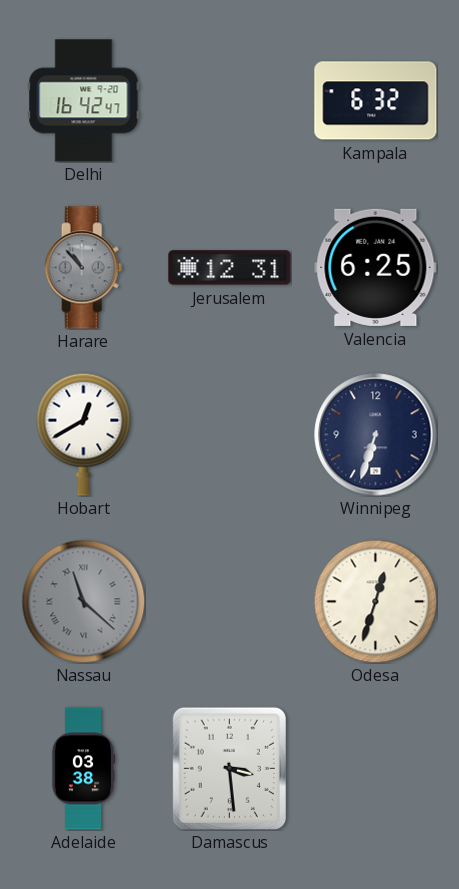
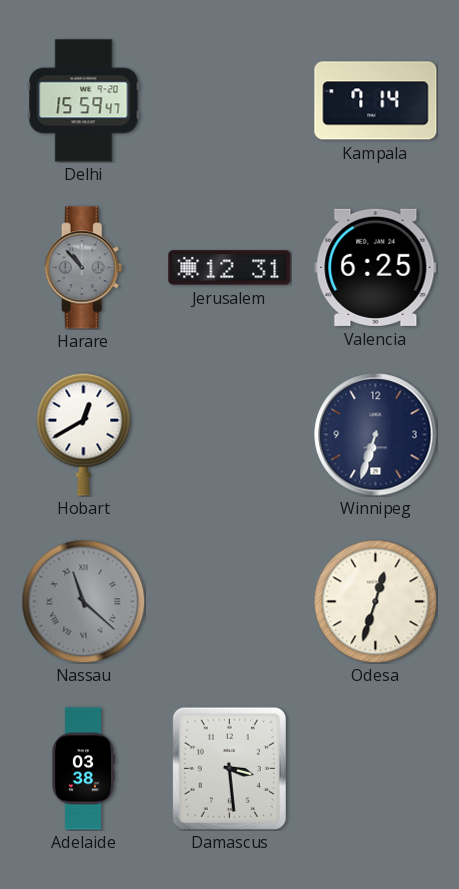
Delhi: 16:42 -> 15:59
Kampala: 6:32 -> 7:14
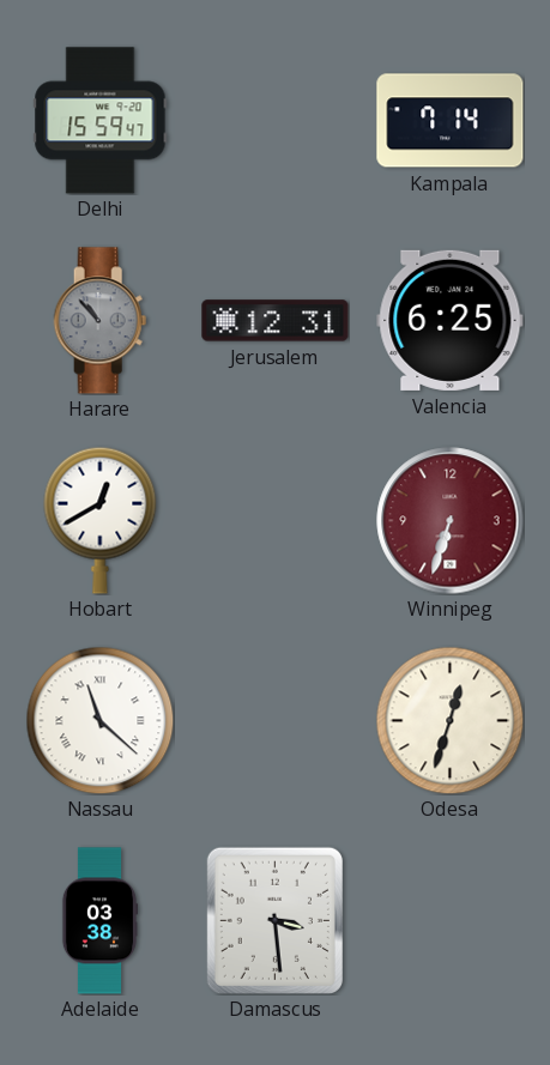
Winnipeg dial: navy -> burgundy
Nassau dial: grey -> white
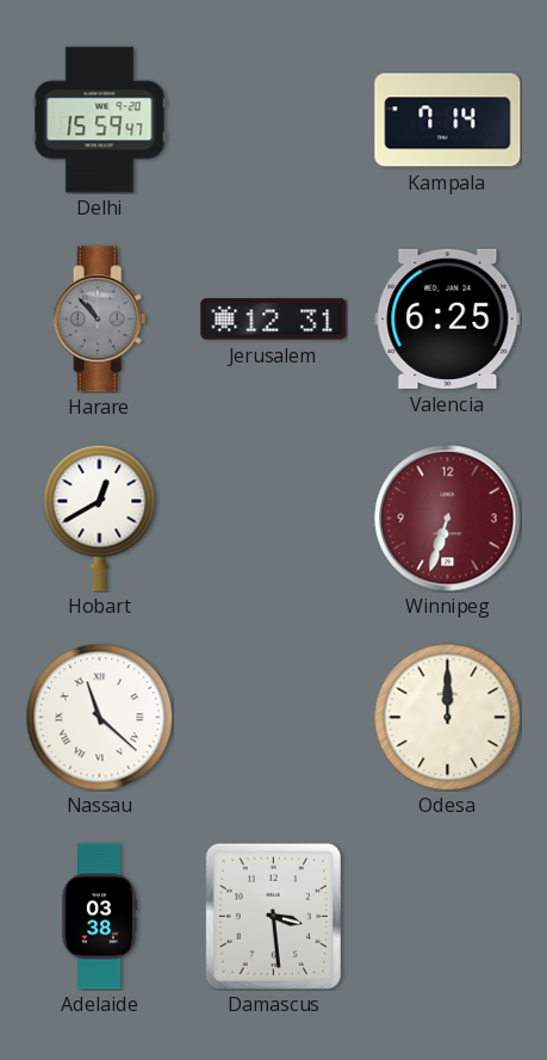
Odesa: 12:33 -> 12:00
